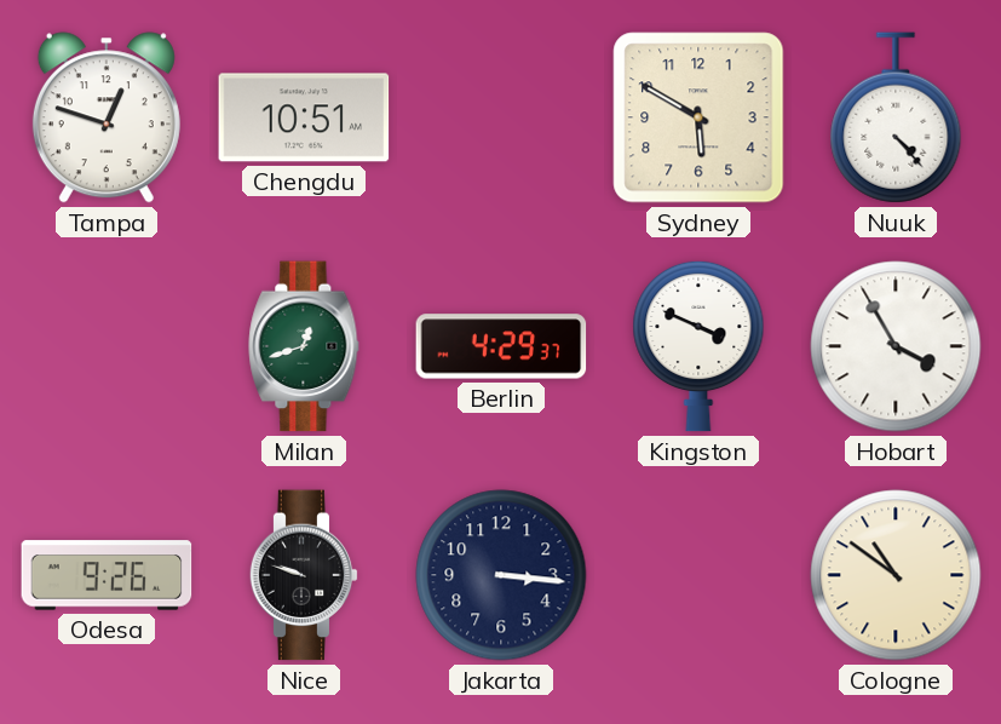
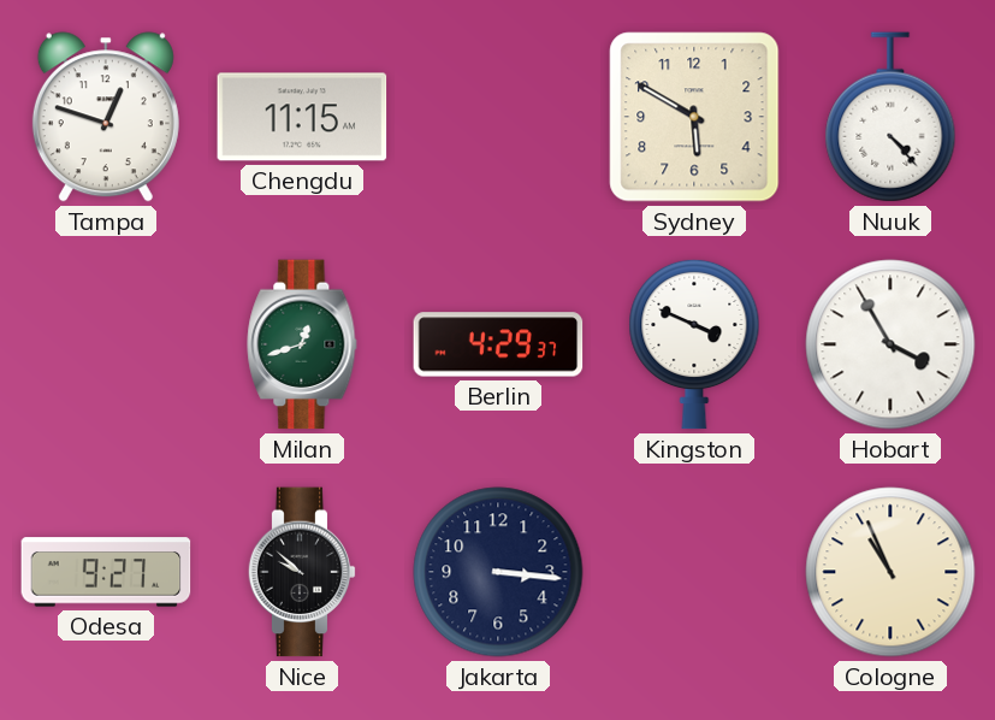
Chengdu: 10:51 -> 11:15
Odesa: 9:26 -> 9:27
Nice: 9:48 -> 9:52
Cologne: 10:51 -> 10:56
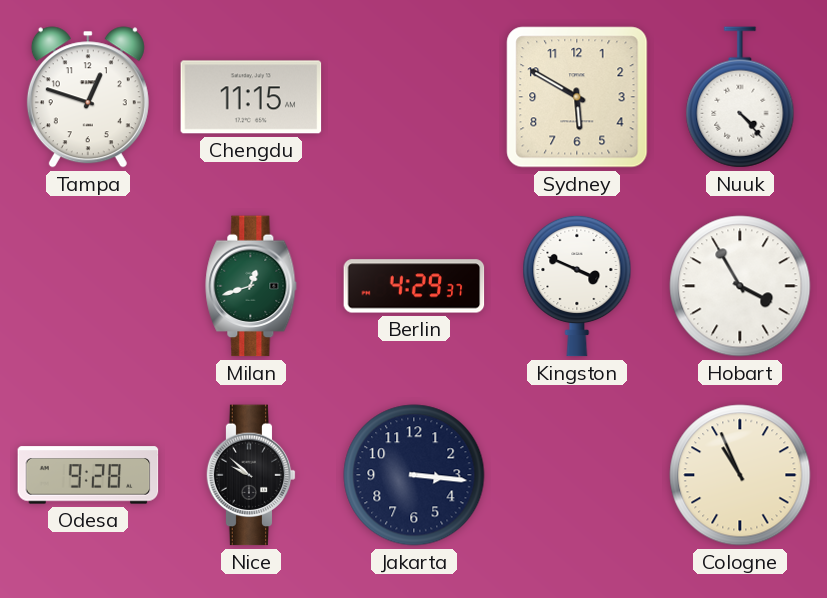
Odesa: 9:27 -> 9:28
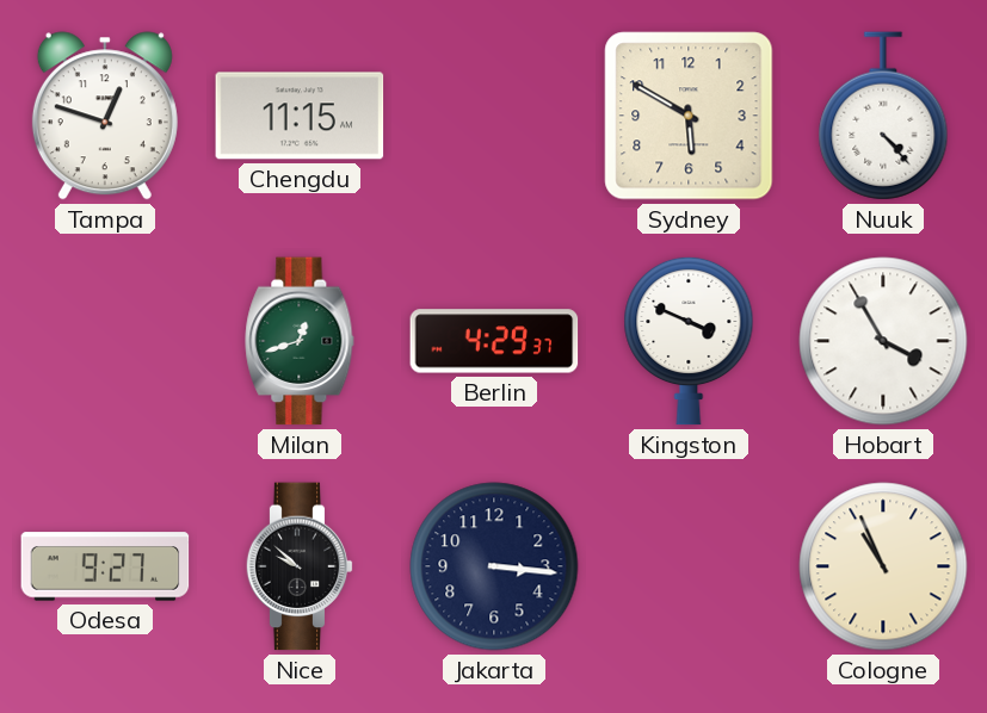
Odesa: 9:28 -> 9:27
